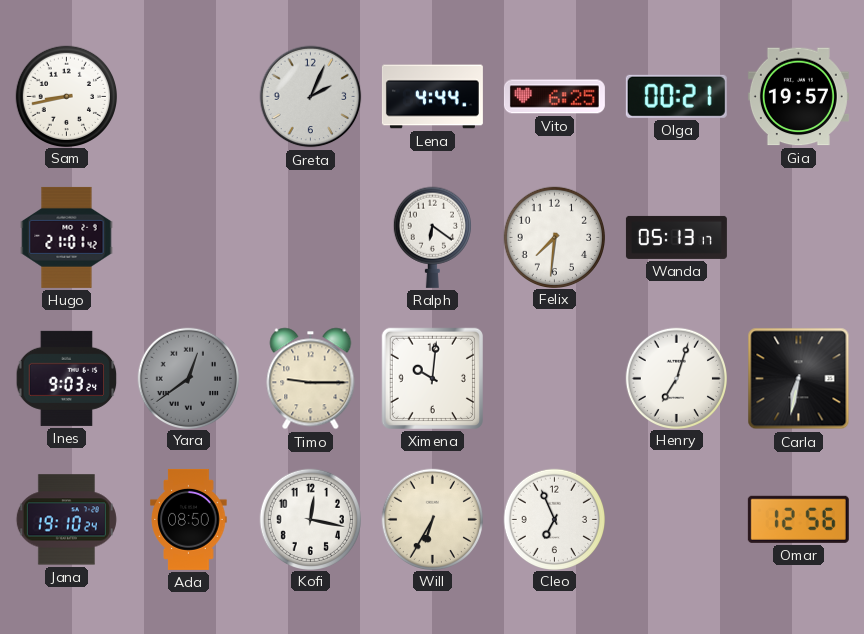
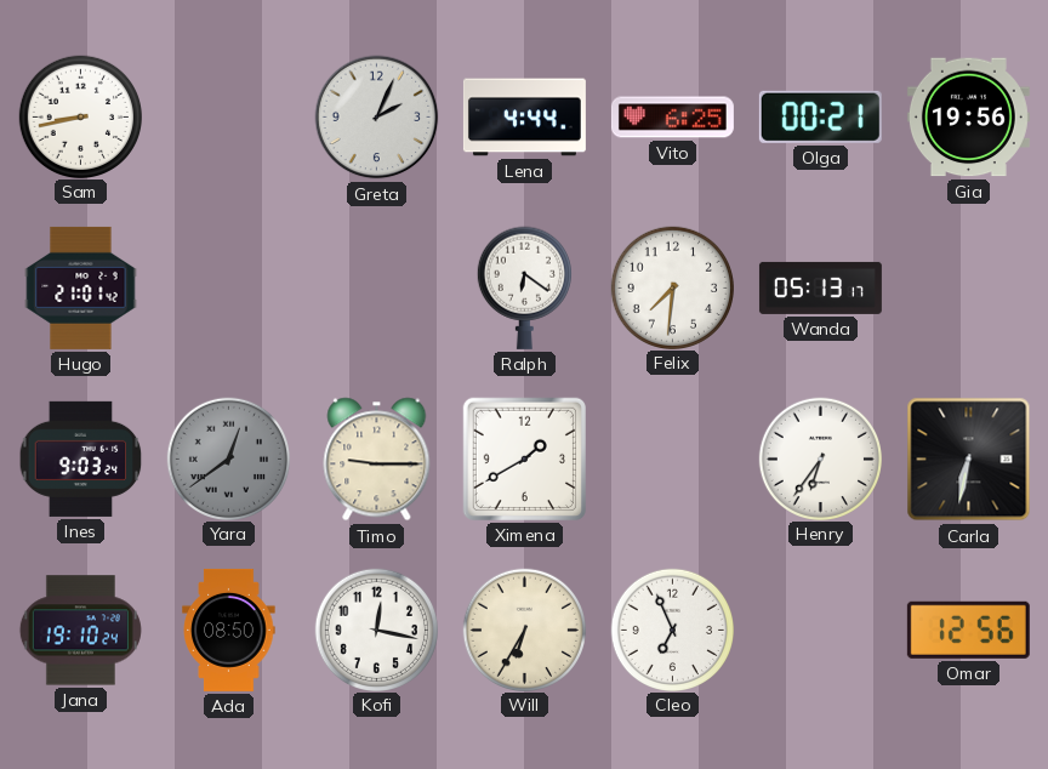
Gia: 19:57 -> 19:56
Ximena: 10:01 -> 1:40
Henry: 7:03 -> 6:36
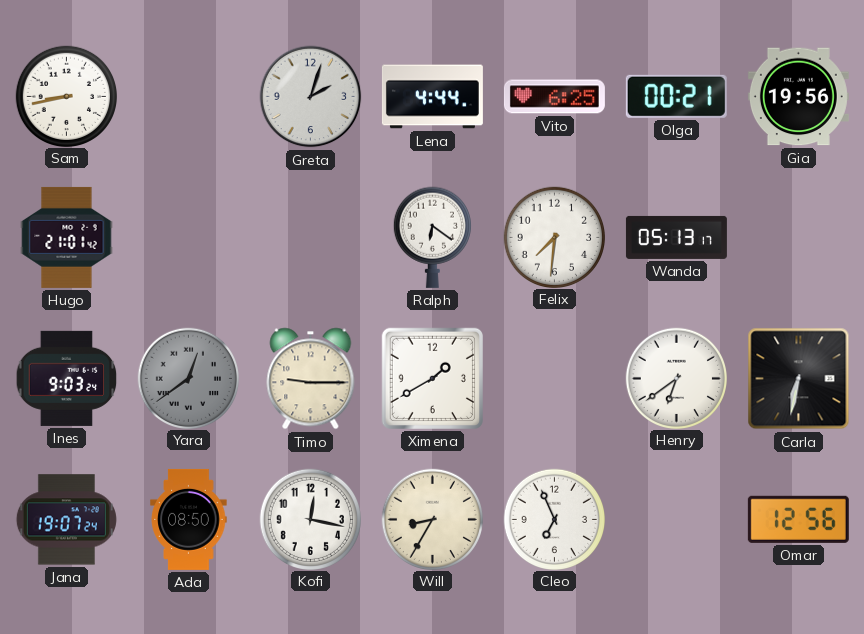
Greta: 2:04 -> 2:03
Henry: 6:36 -> 6:39
Jana: 19:10 -> 19:07
Will: 6:35 -> 8:35
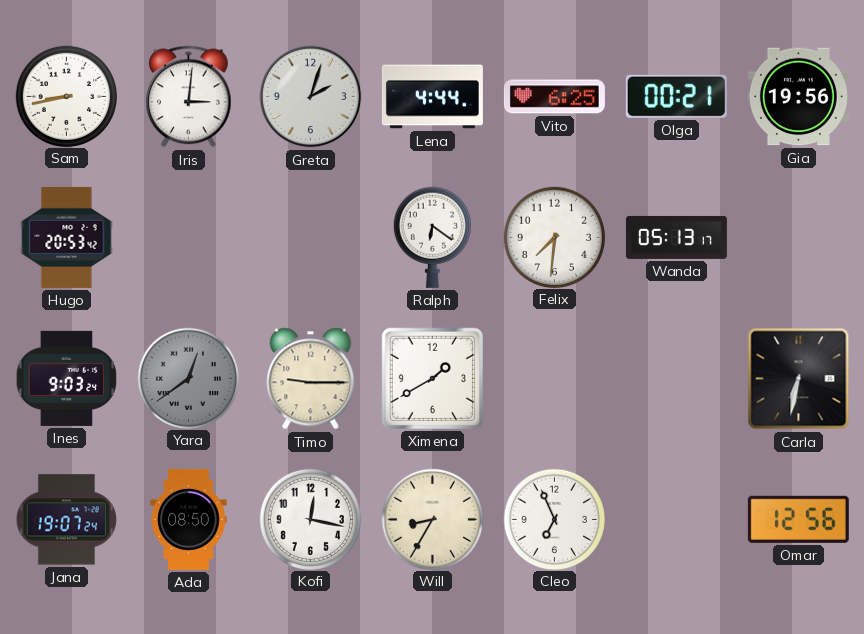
Iris: none -> 3:01
Hugo: 21:01 -> 20:53
Henry: 6:39 -> none
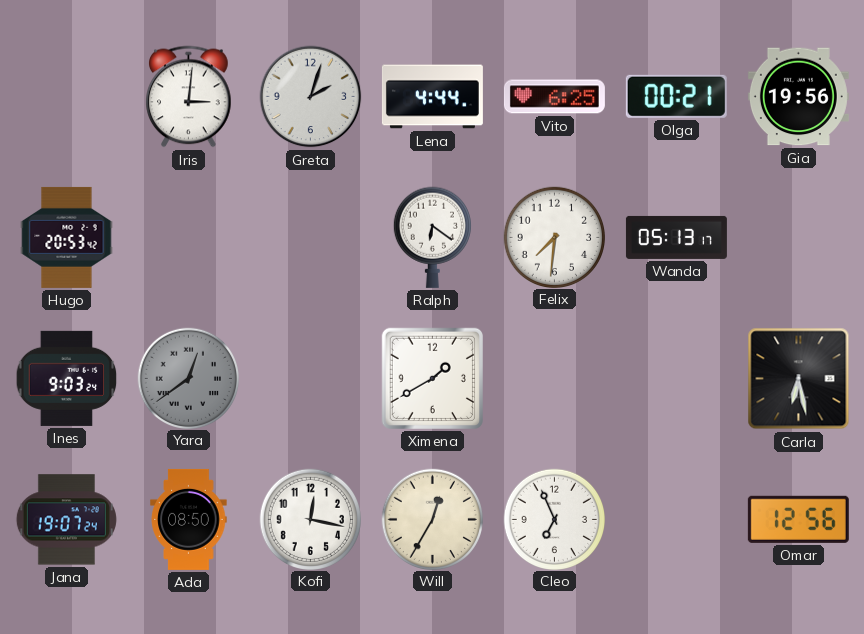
Sam: 8:43 -> none
Timo: 9:15 -> none
Carla: 6:32 -> 6:28
Will: 8:35 -> 12:35
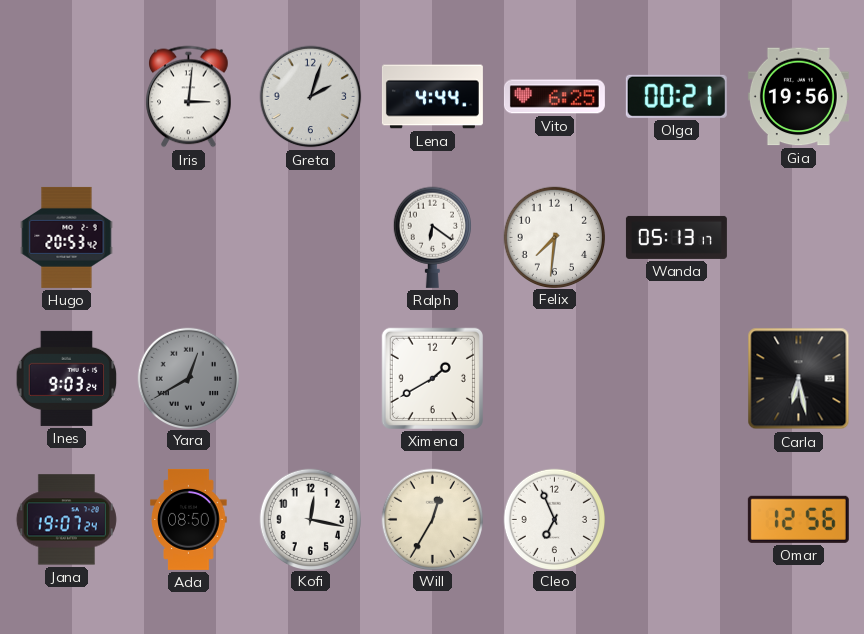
Yara: 12:39 -> 12:40
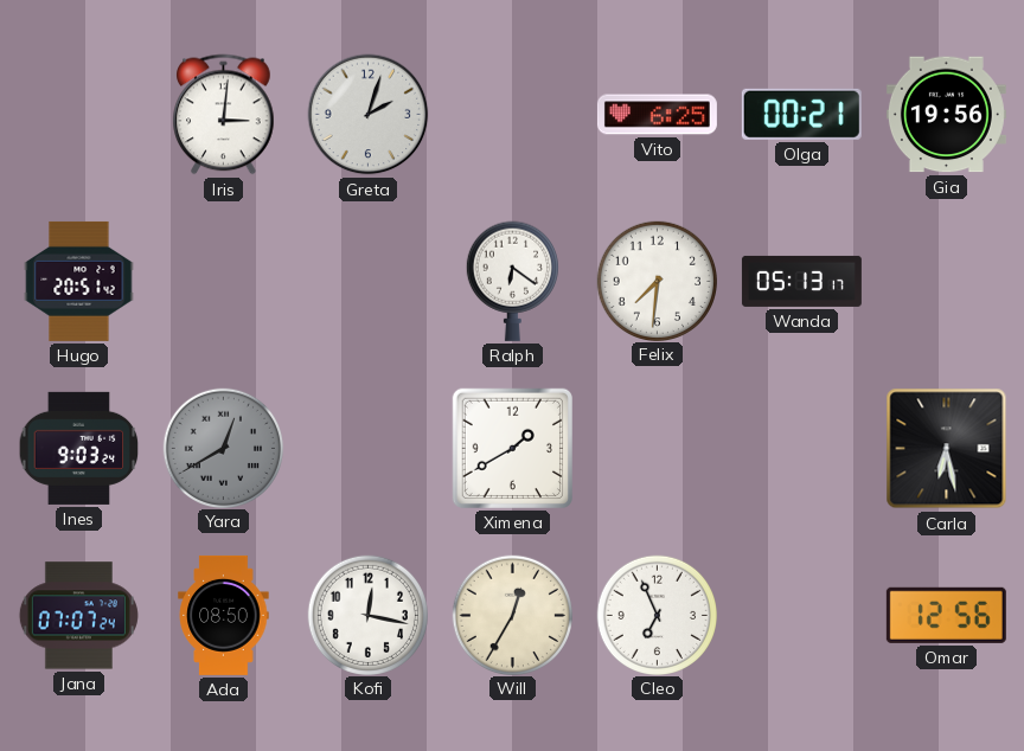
Lena: 4:44 -> none
Hugo: 20:53 -> 20:51
Jana: 19:07 -> 07:07
